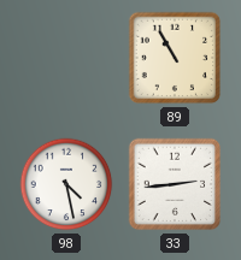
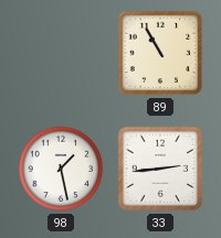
98: 4:28 -> 1:28
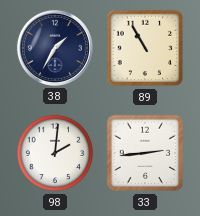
38: none -> 1:35
98: 1:28 -> 2:01
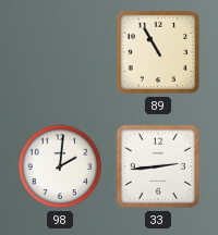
38: 1:35 -> none
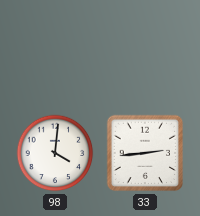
89: 10:55 -> none
98: 2:01 -> 4:01
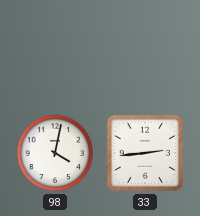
98: 4:01 -> 4:02
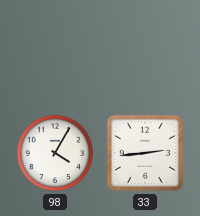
98: 4:02 -> 4:05
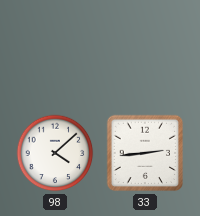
98: 4:05 -> 4:08
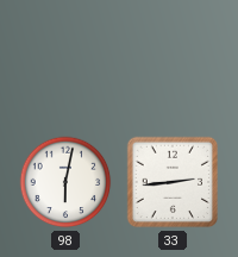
98: 4:08 -> 6:02
